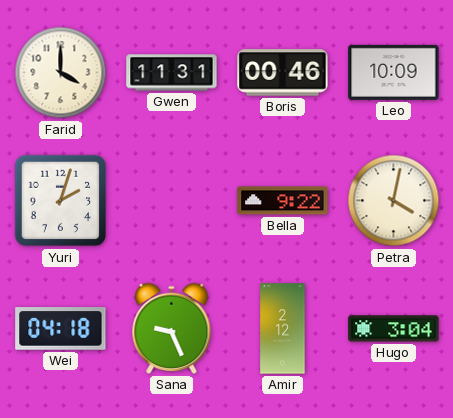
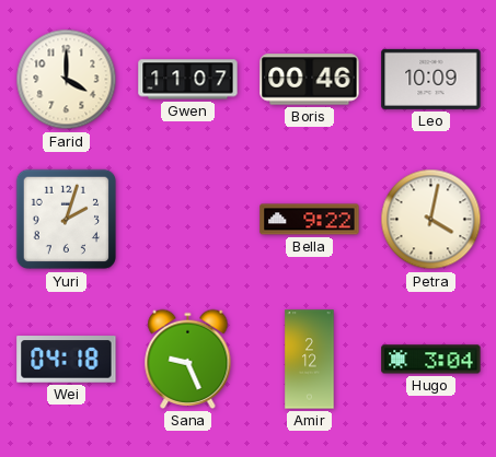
Gwen: 11:31 -> 11:07
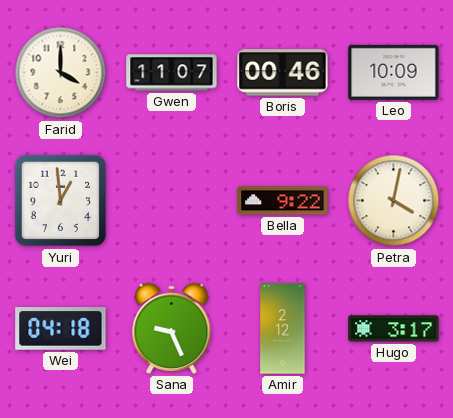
Yuri: 2:03 -> 12:59
Hugo: 3:04 -> 3:17
